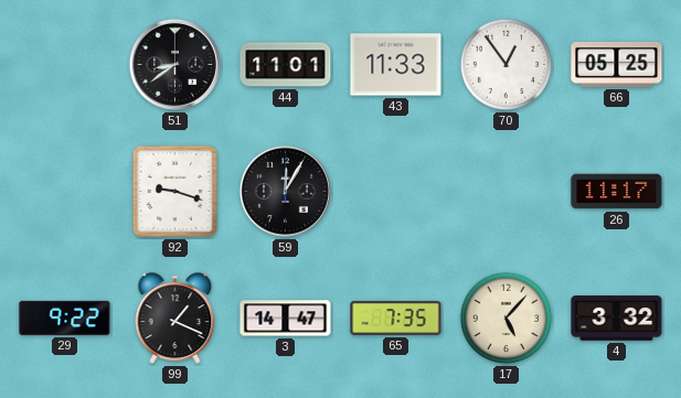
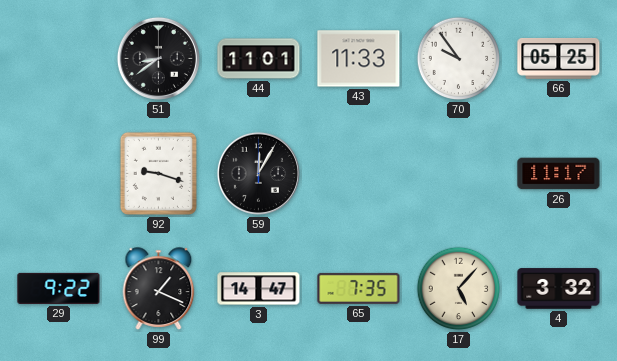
70: 12:54 -> 9:54
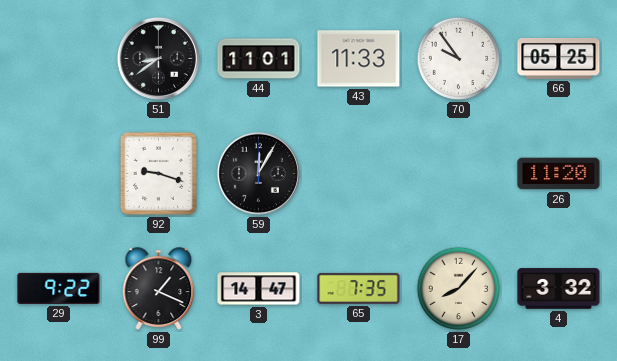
26: 11:17 -> 11:20
17: 5:07 -> 8:07
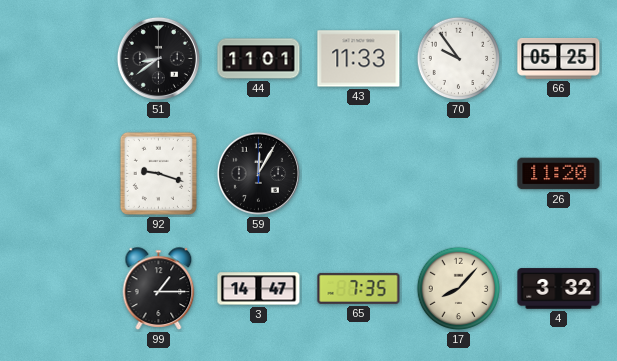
29: 9:22 -> none
99: 1:19 -> 1:15
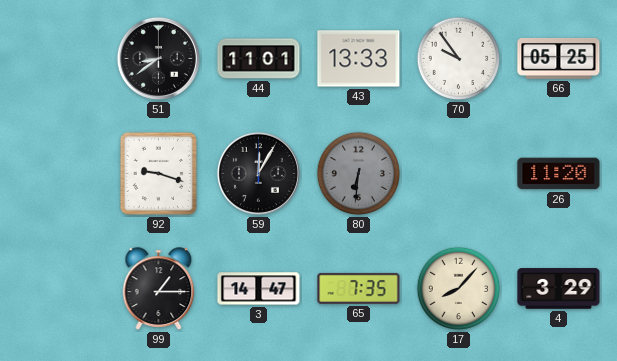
43: 11:33 -> 13:33
80: none -> 6:31
4: 3:32 -> 3:29
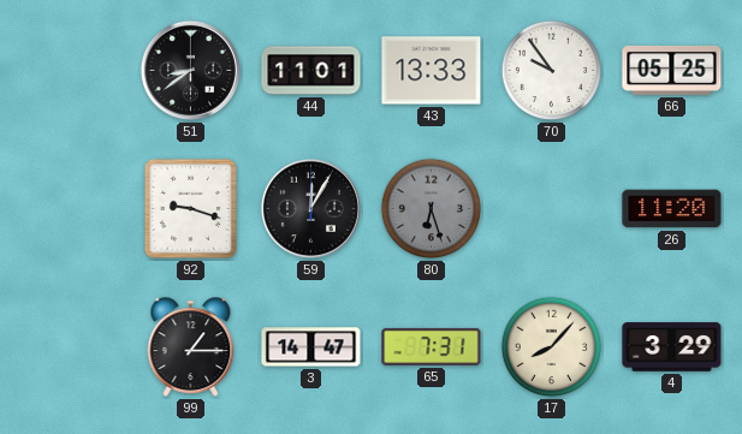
80: 6:31 -> 6:27
65: 7:35 -> 7:31
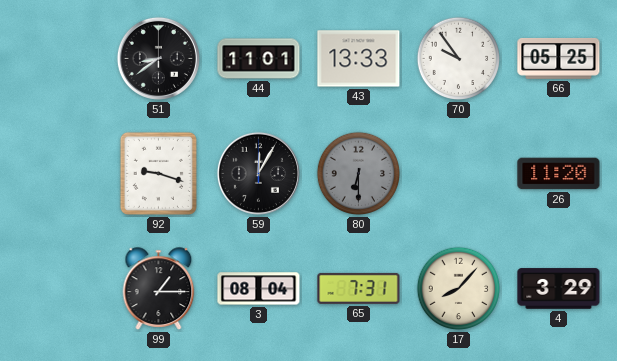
80: 6:27 -> 6:30
3: 14:47 -> 08:04
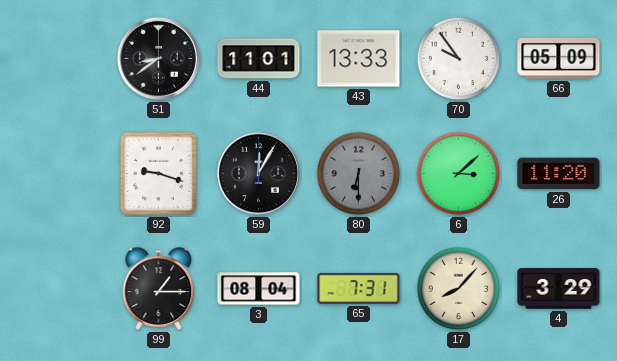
66: 05:25 -> 05:09
6: none -> 3:08
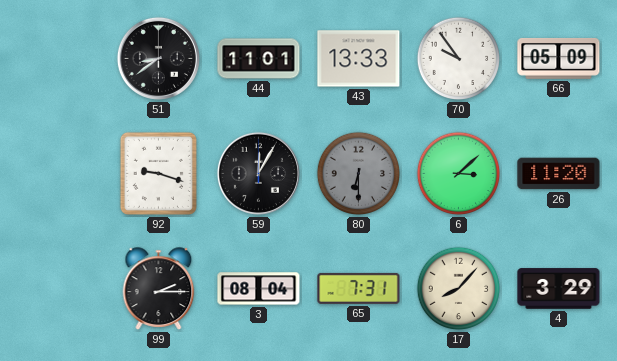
99: 1:15 -> 2:15
